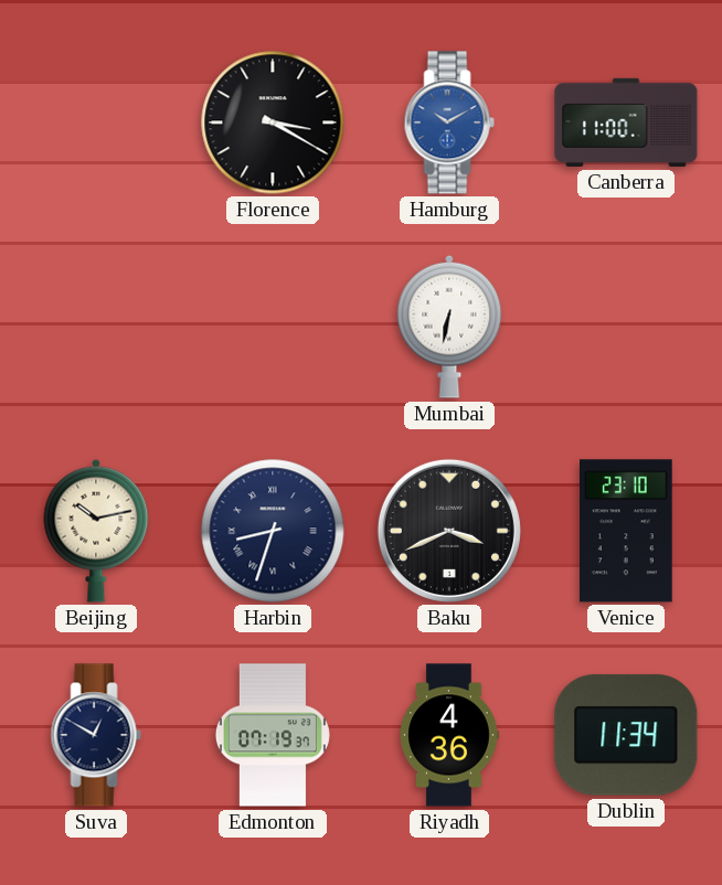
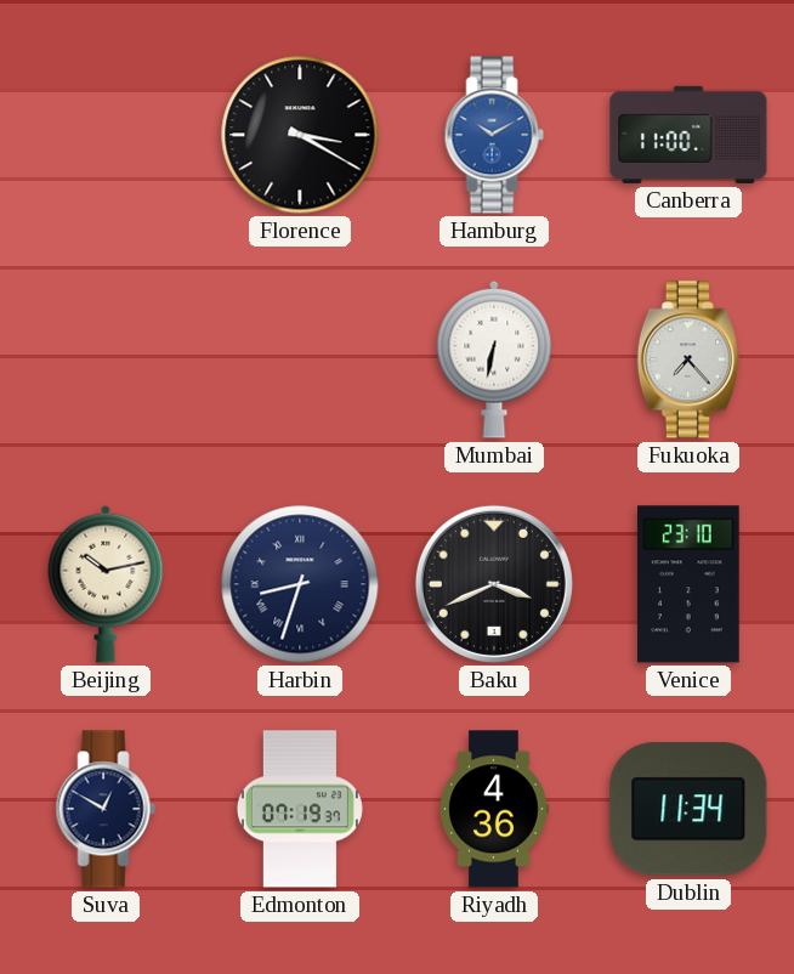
Fukuoka: none -> 7:23
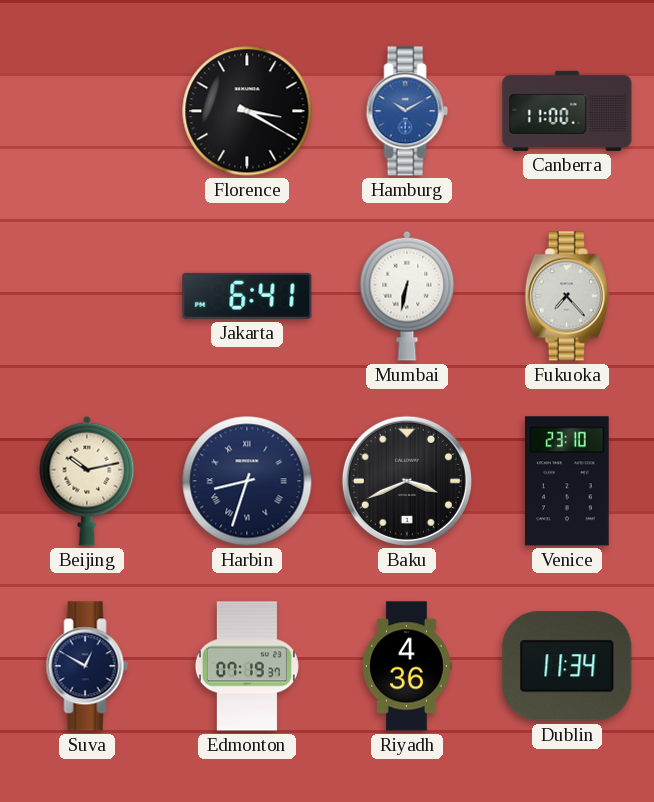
Jakarta: none -> 6:41
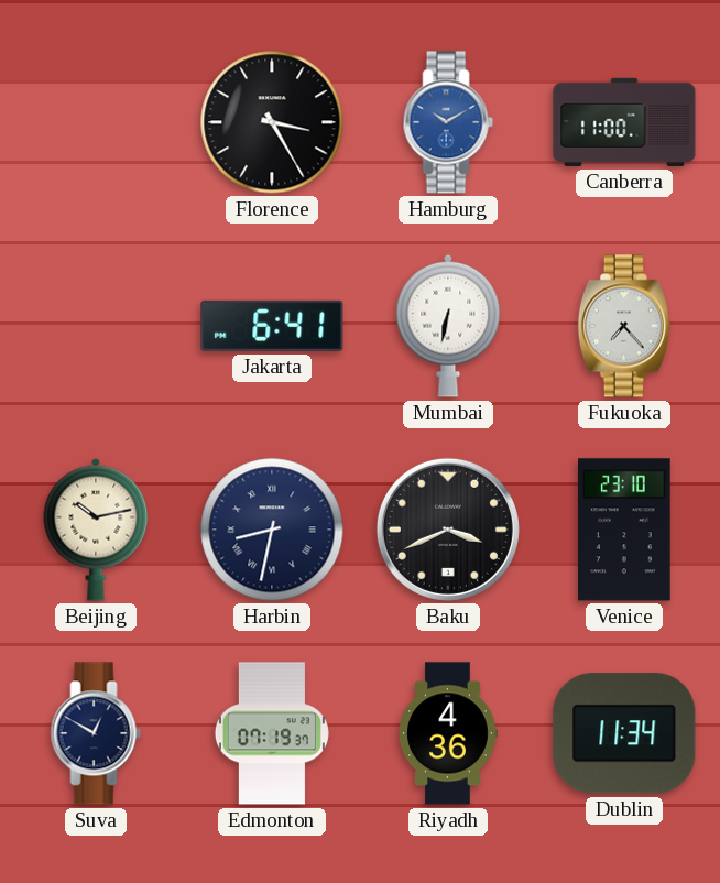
Florence: 3:20 -> 3:25
Harbin: 8:33 -> 8:32
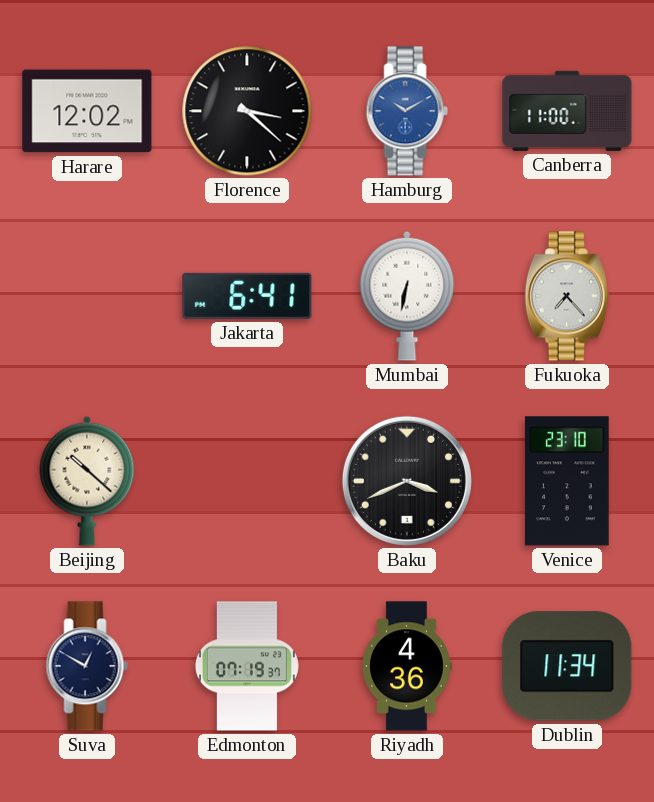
Harare: none -> 12:02
Florence: 3:25 -> 3:22
Beijing: 10:13 -> 10:22
Harbin: 8:32 -> none
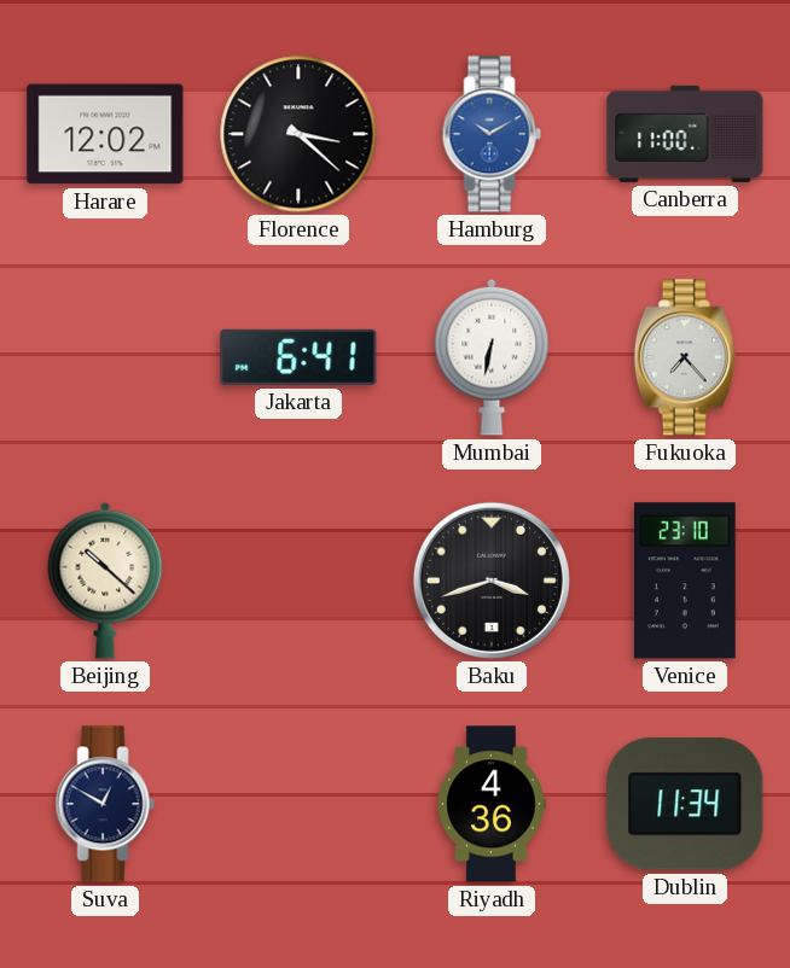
Baku: 3:41 -> 3:42
Edmonton: 07:19 -> none
